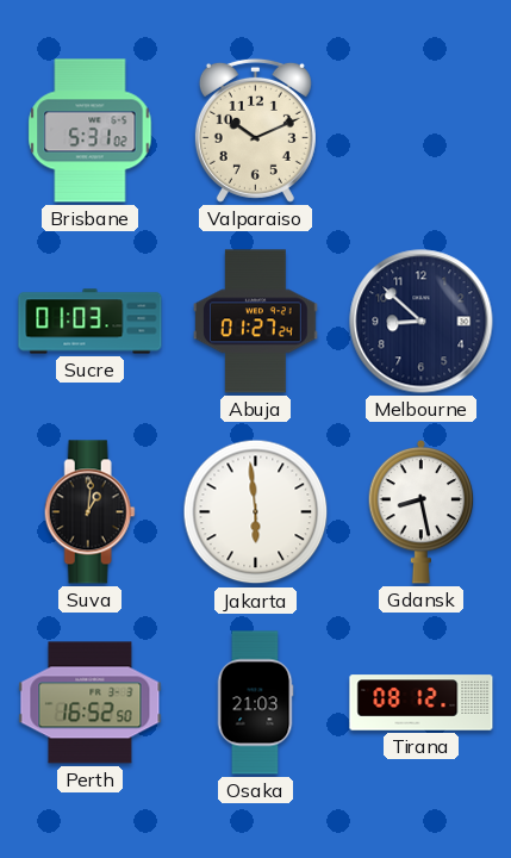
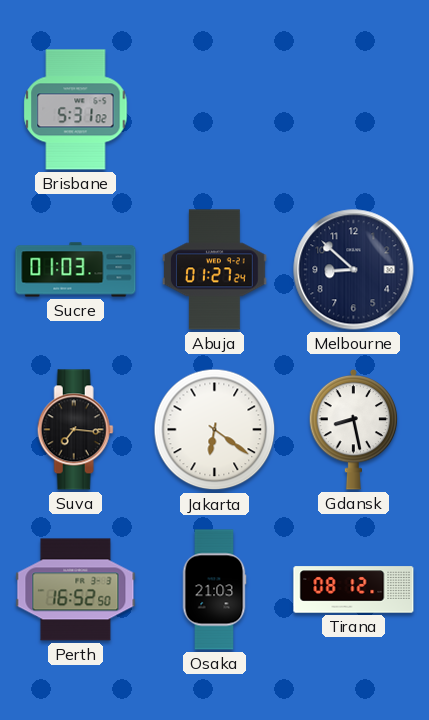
Valparaiso: 10:11 -> none
Suva: 1:01 -> 7:16
Jakarta: 5:59 -> 6:21
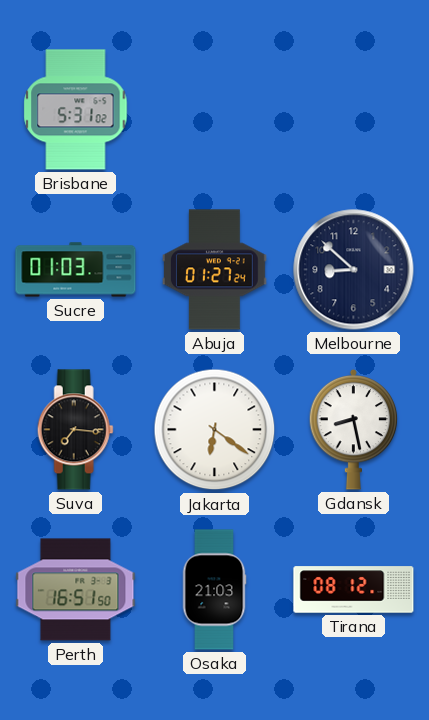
Perth: 16:52 -> 16:51
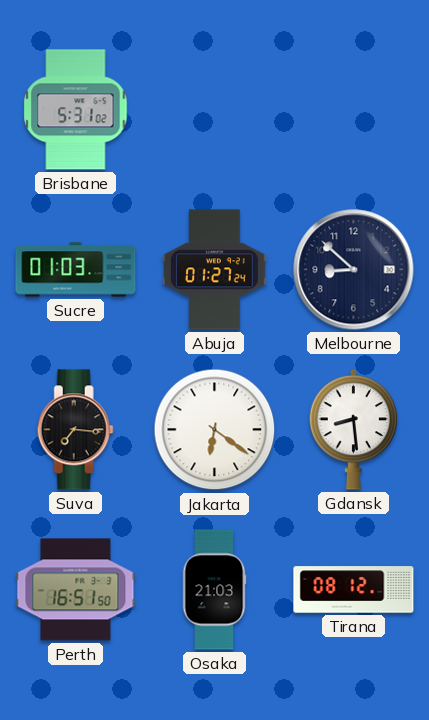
Gdansk: 8:28 -> 8:29
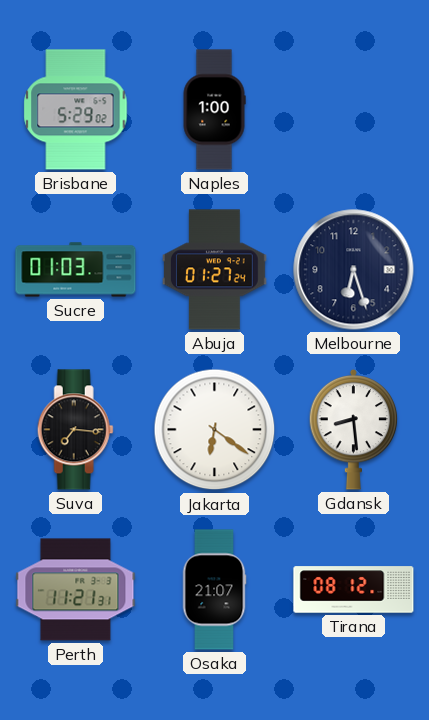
Brisbane: 5:31 -> 5:29
Naples: none -> 1:00
Melbourne: 8:52 -> 6:27
Perth: 16:51 -> 11:21
Osaka: 21:03 -> 21:07
